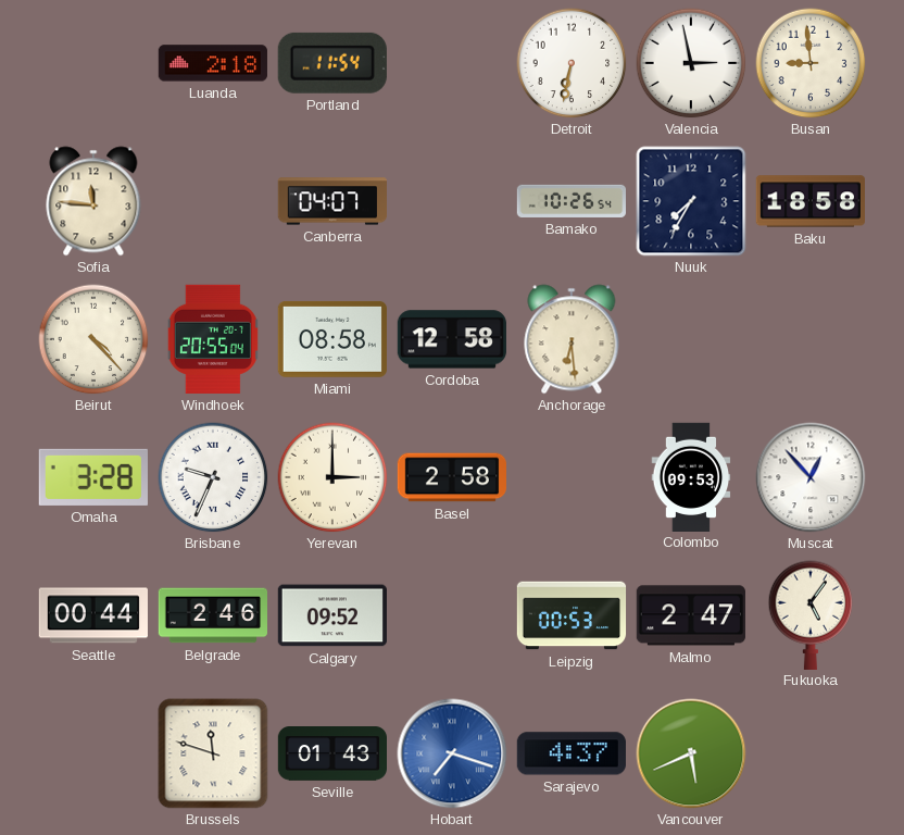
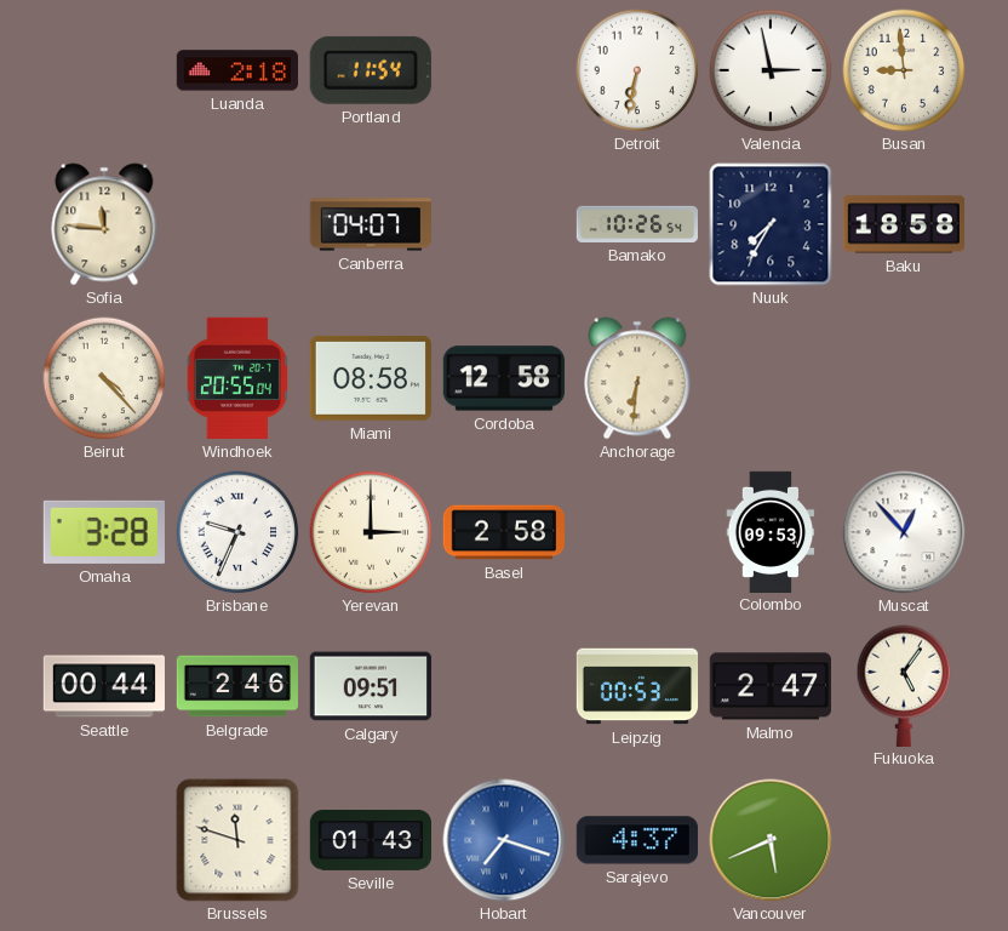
Anchorage: 6:29 -> 6:31
Calgary: 09:52 -> 09:51
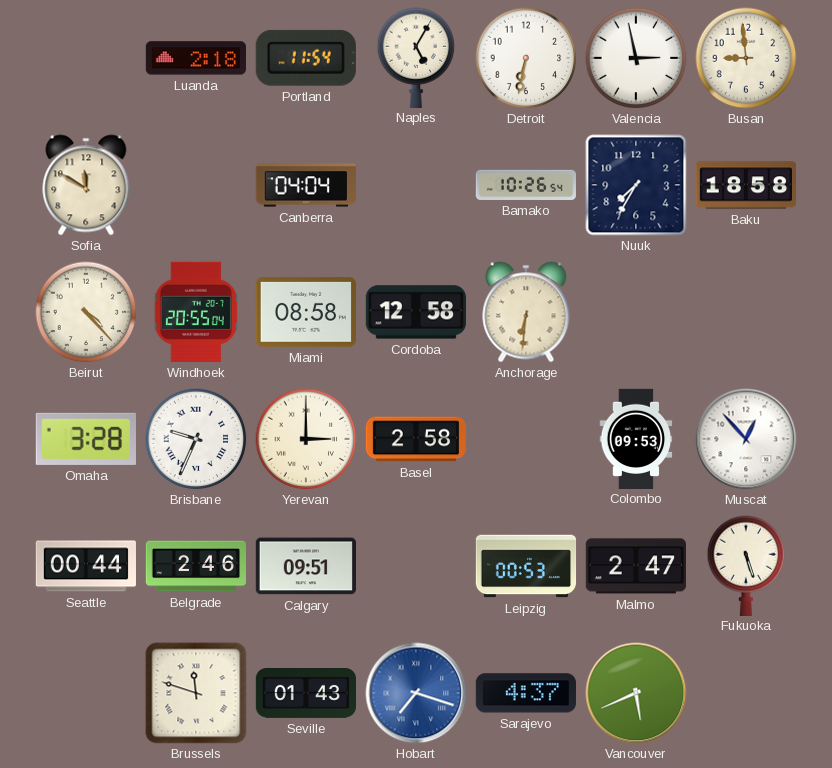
Naples: none -> 5:05
Sofia: 11:46 -> 11:50
Canberra: 04:07 -> 04:04
Fukuoka: 5:06 -> 5:27
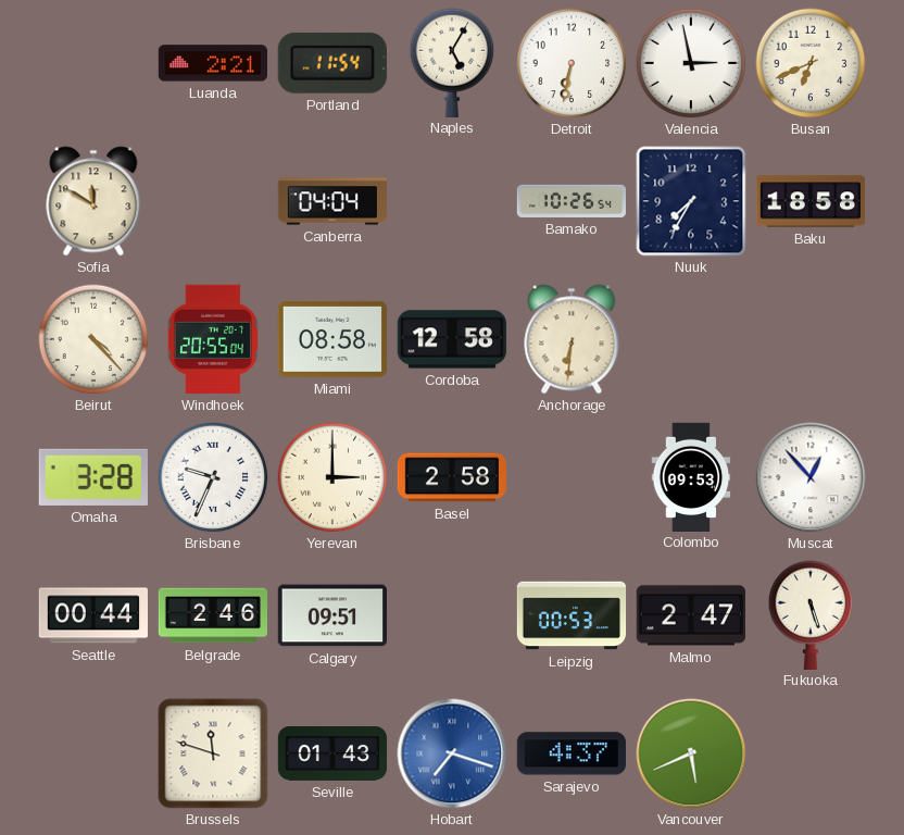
Luanda: 2:18 -> 2:21
Busan: 8:59 -> 6:41
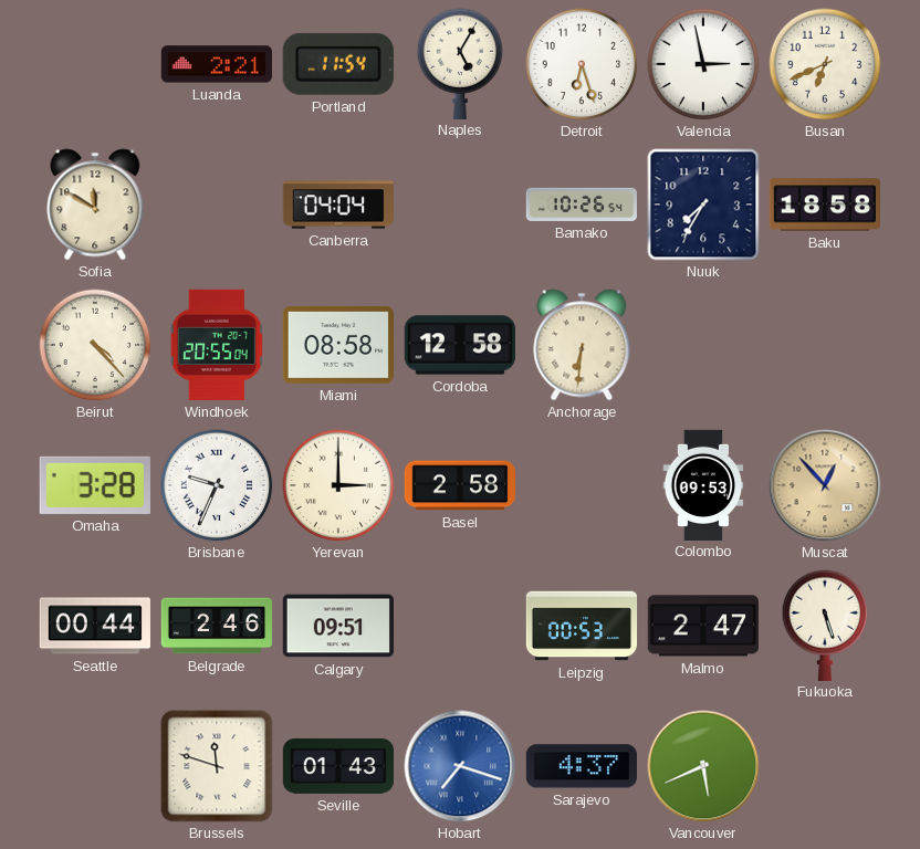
Detroit: 6:32 -> 6:27
Muscat dial: white -> champagne
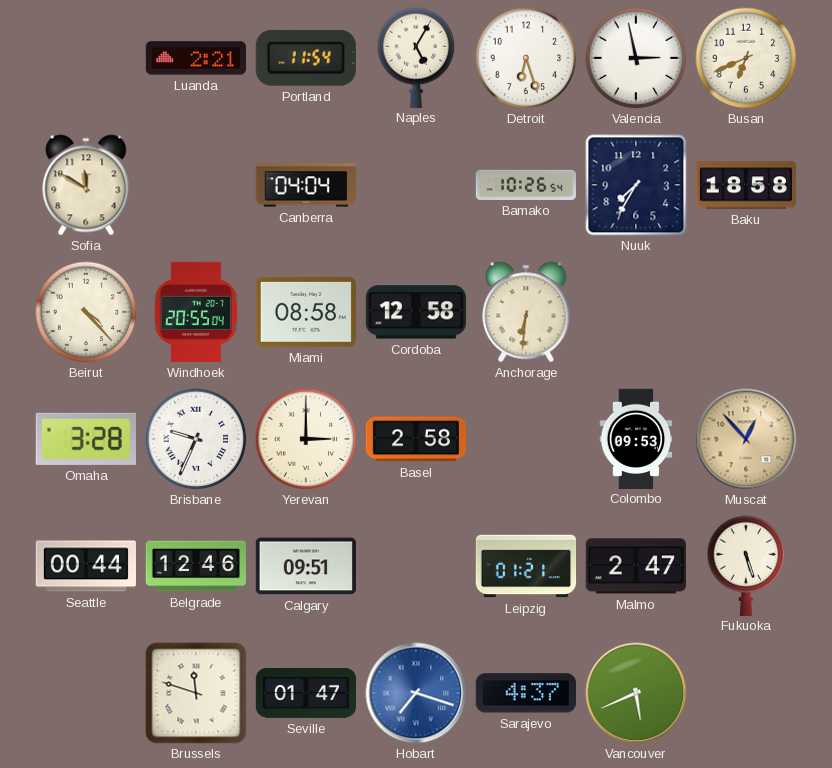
Belgrade: 2:46 -> 12:46
Leipzig: 00:53 -> 01:21
Seville: 01:43 -> 01:47
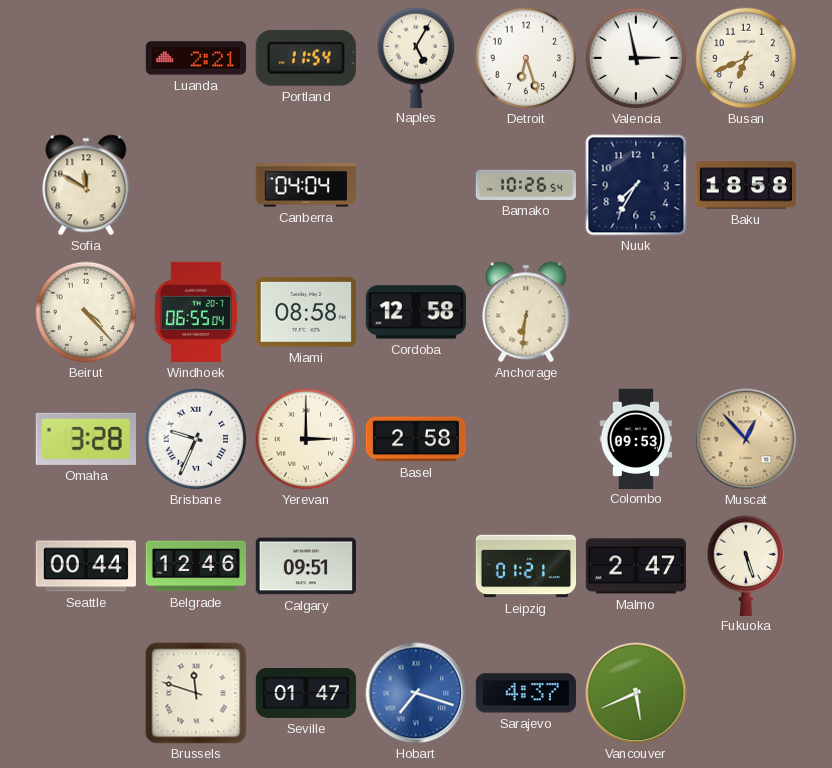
Windhoek: 20:55 -> 06:55
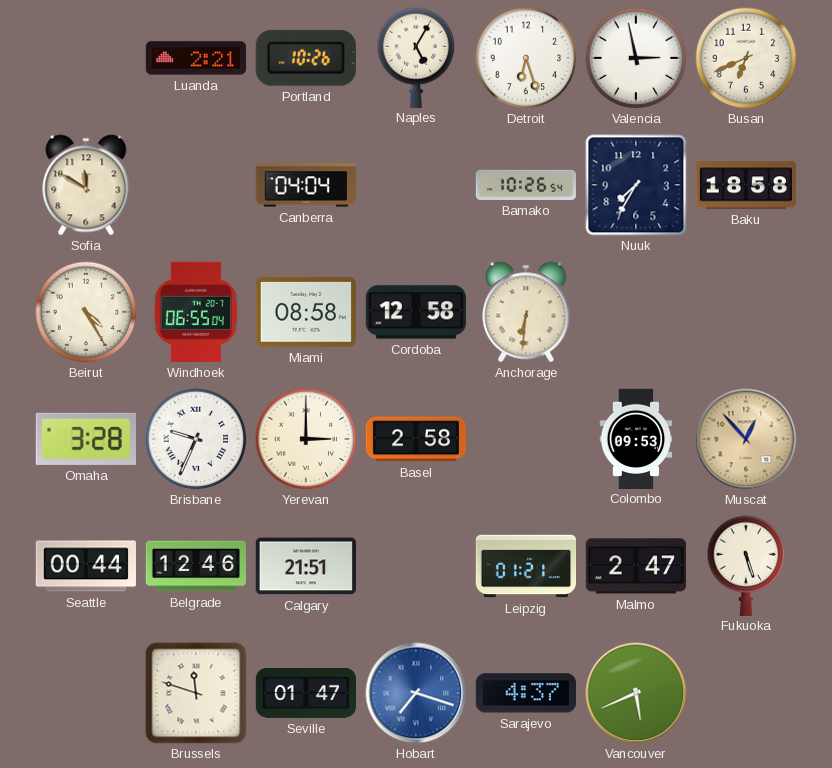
Portland: 11:54 -> 10:26
Beirut: 4:23 -> 4:25
Calgary: 09:51 -> 21:51
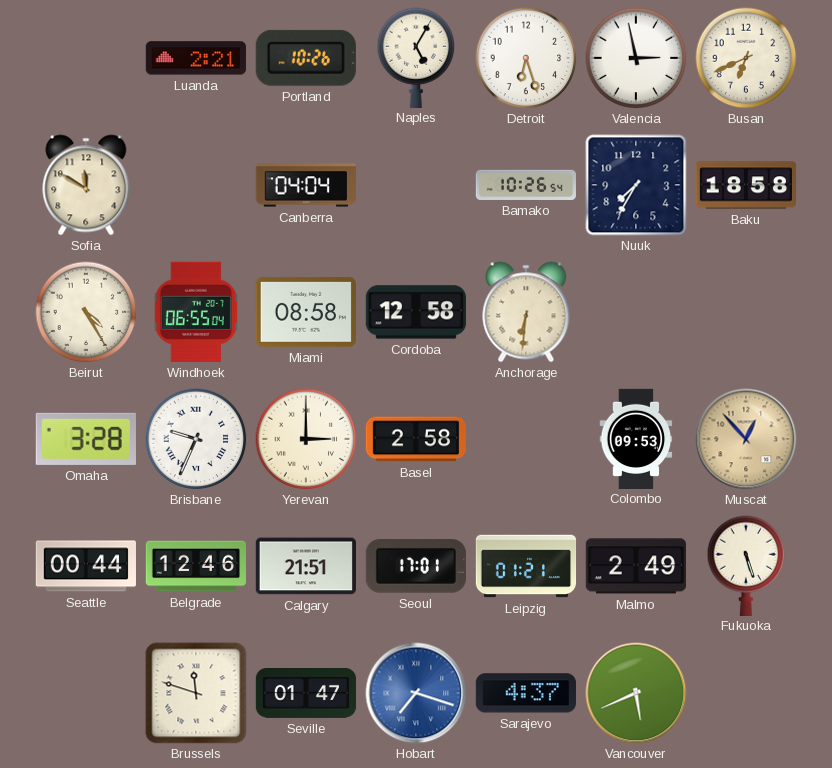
Seoul: none -> 17:01
Malmo: 2:47 -> 2:49
